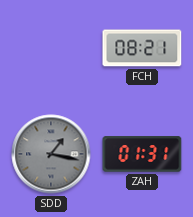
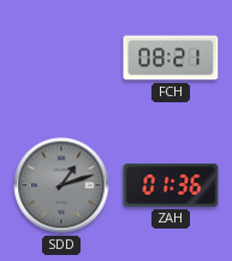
SDD: 1:17 -> 1:12
ZAH: 01:31 -> 01:36
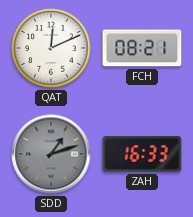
QAT: none -> 12:11
ZAH: 01:36 -> 16:33
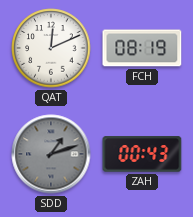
FCH: 08:21 -> 08:19
ZAH: 16:33 -> 00:43
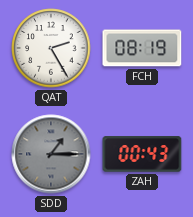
QAT: 12:11 -> 2:25
SDD: 1:12 -> 1:15
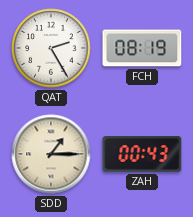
SDD dial: grey -> cream
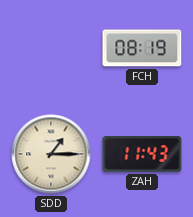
QAT: 2:25 -> none
ZAH: 00:43 -> 11:43
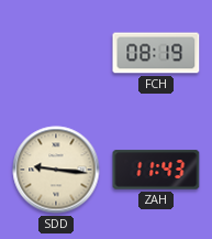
SDD: 1:15 -> 9:16
